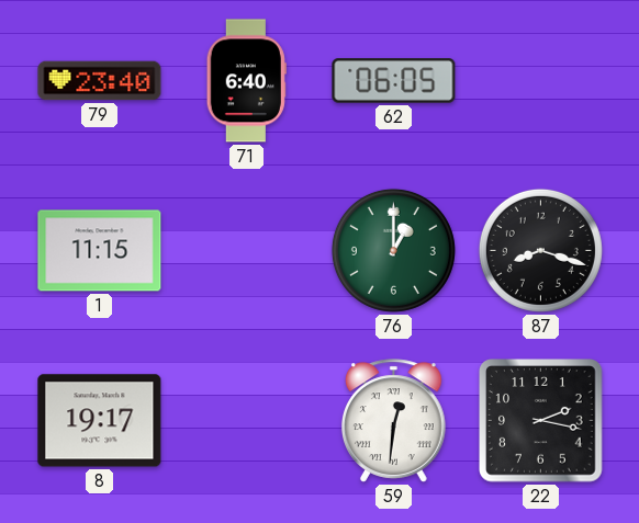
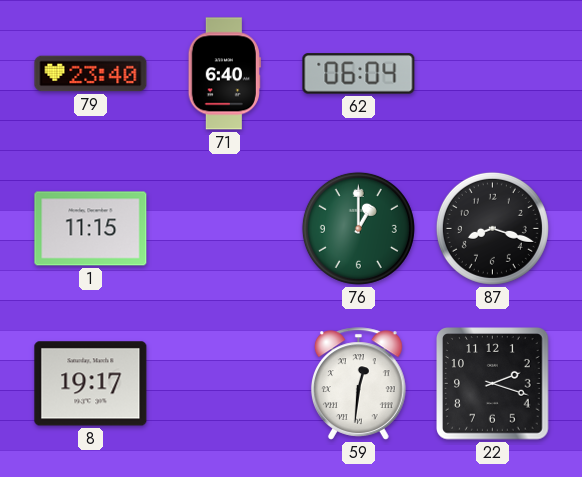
62: 06:05 -> 06:04
22: 2:17 -> 2:18
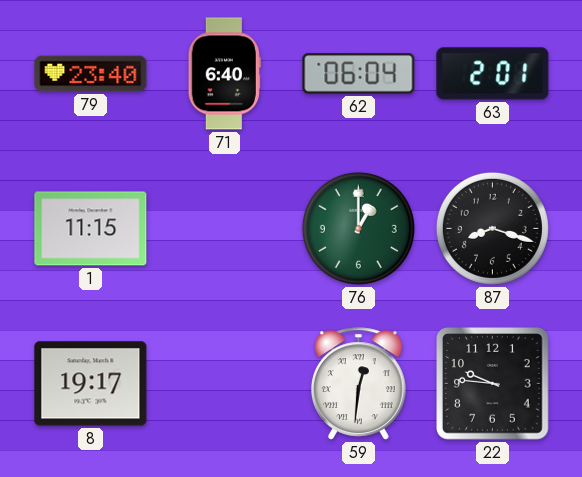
63: none -> 2:01
22: 2:18 -> 9:46
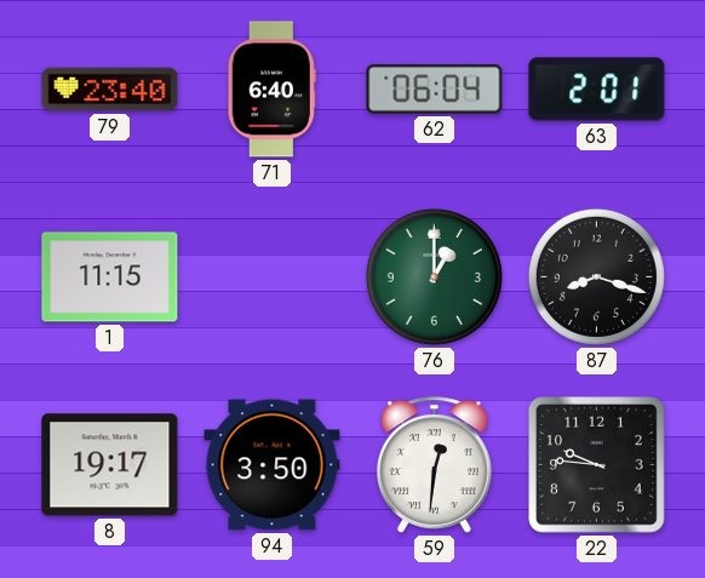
94: none -> 3:50
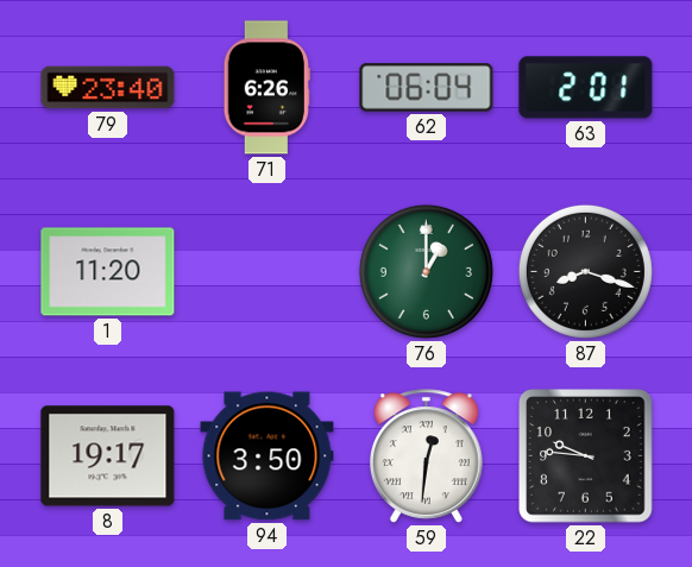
71: 6:40 -> 6:26
1: 11:15 -> 11:20
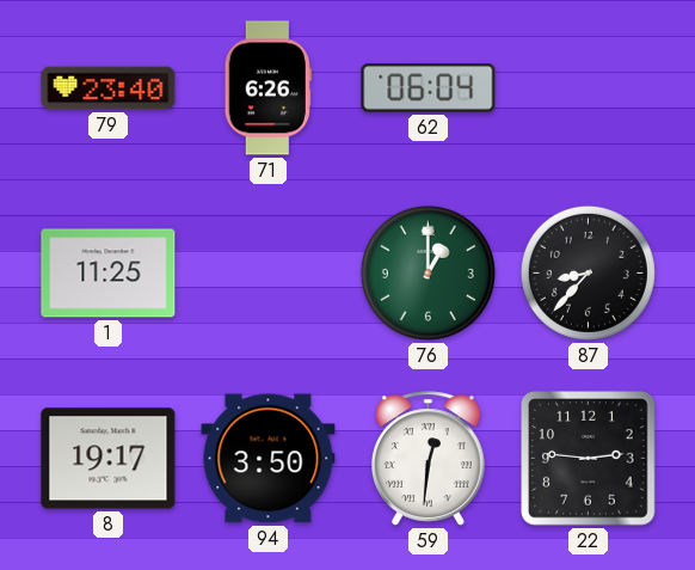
63: 2:01 -> none
1: 11:20 -> 11:25
87: 8:18 -> 8:37
22: 9:46 -> 2:46
